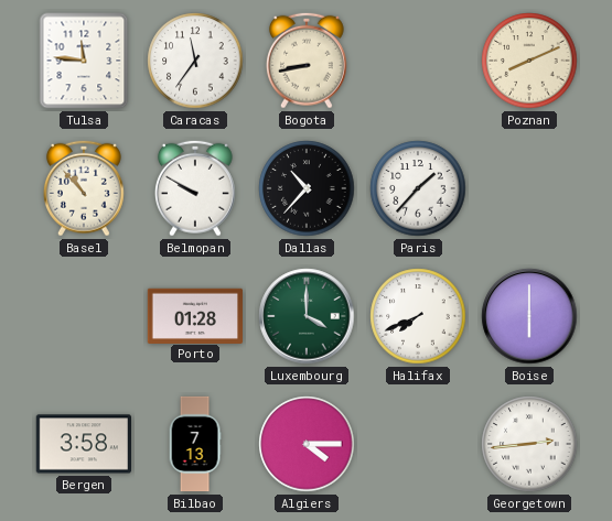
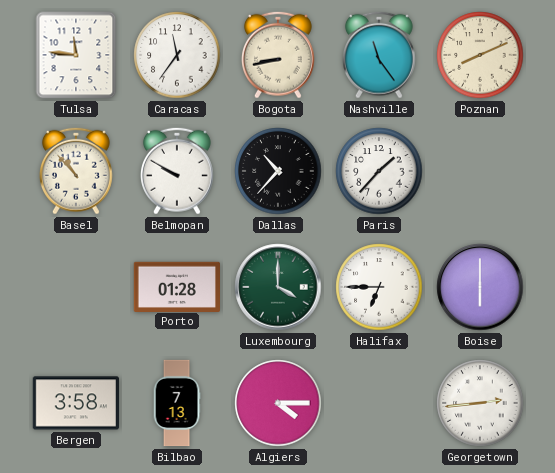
Nashville: none -> 11:24
Halifax: 7:41 -> 6:45
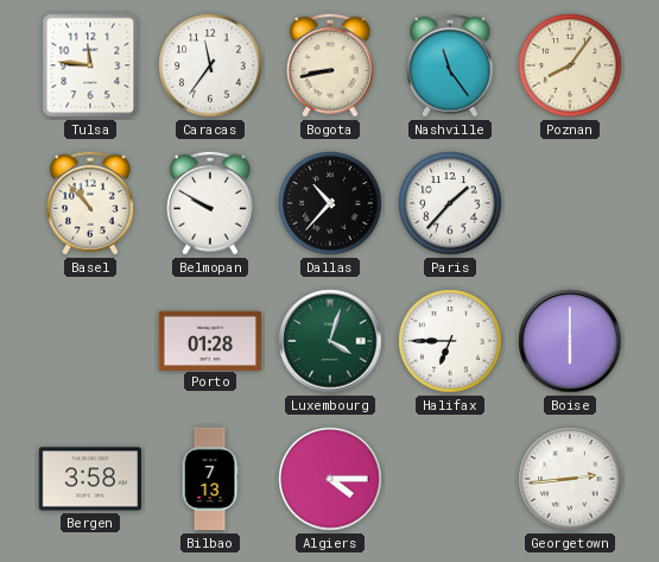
Poznan: 8:11 -> 8:06
Luxembourg: 4:00 -> 4:03
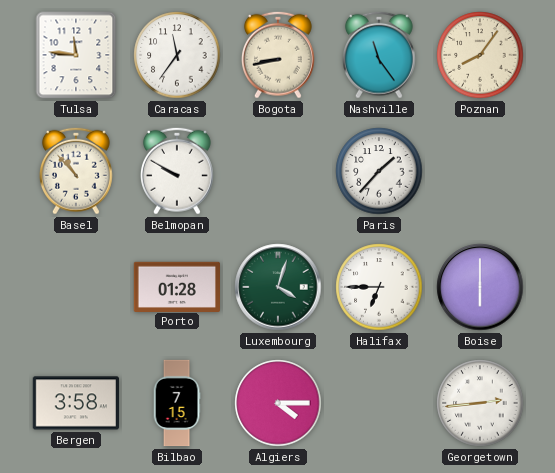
Dallas: 10:37 -> none
Bilbao: 7:13 -> 7:15
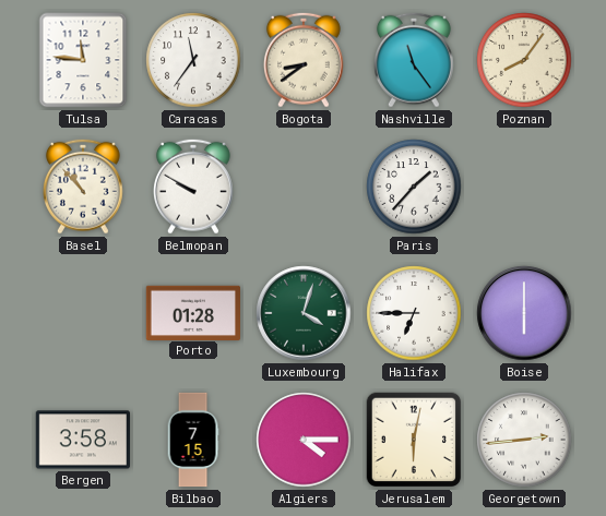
Bogota: 8:43 -> 8:39
Jerusalem: none -> 6:02
